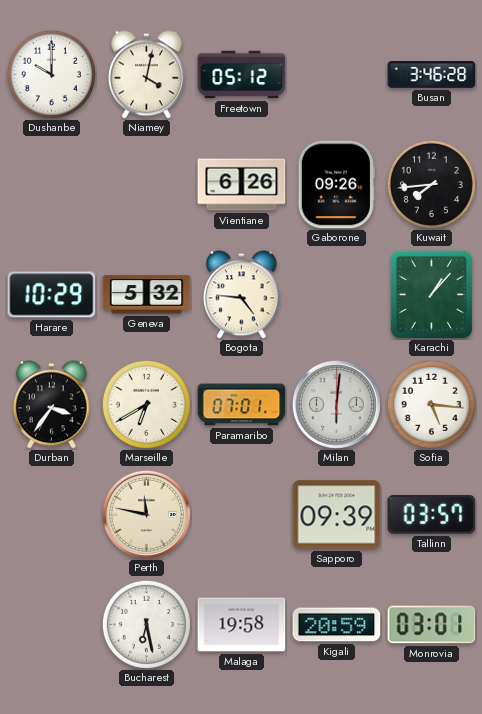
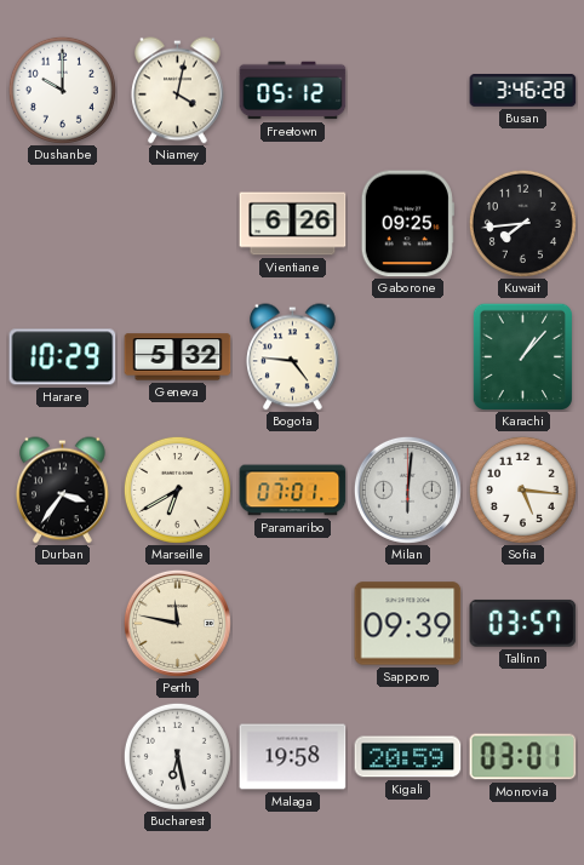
Gaborone: 09:26 -> 09:25
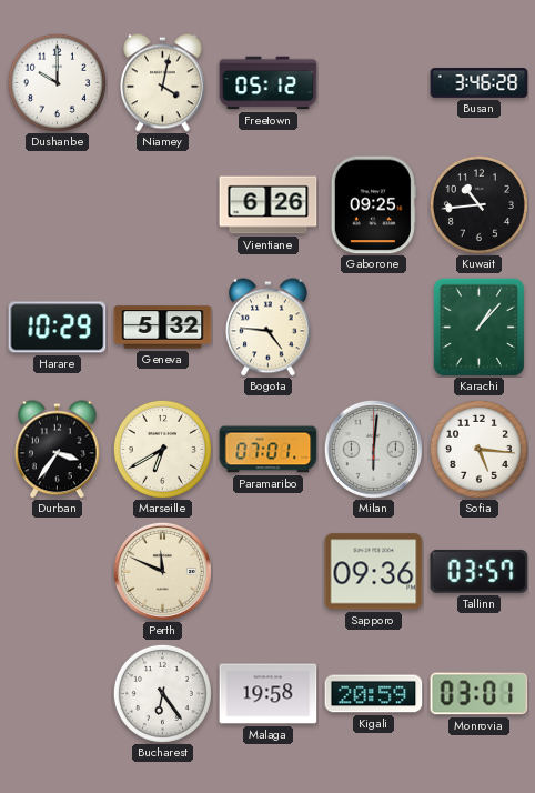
Kuwait: 7:44 -> 10:44
Perth: 11:47 -> 11:49
Sapporo: 09:39 -> 09:36
Bucharest: 6:28 -> 6:24
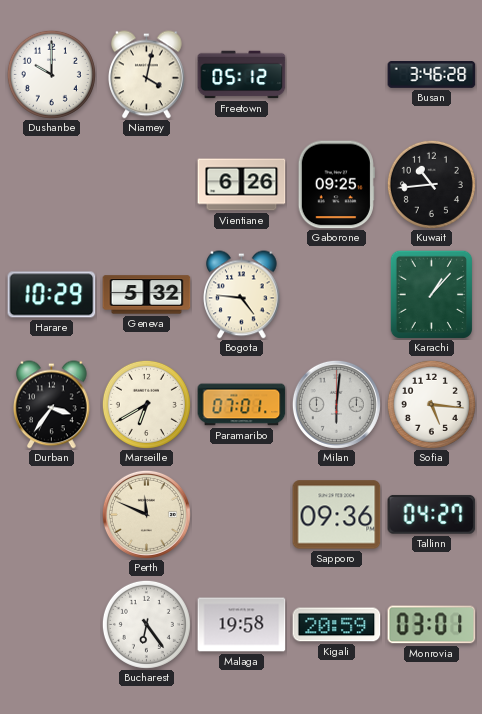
Tallinn: 03:57 -> 04:27
